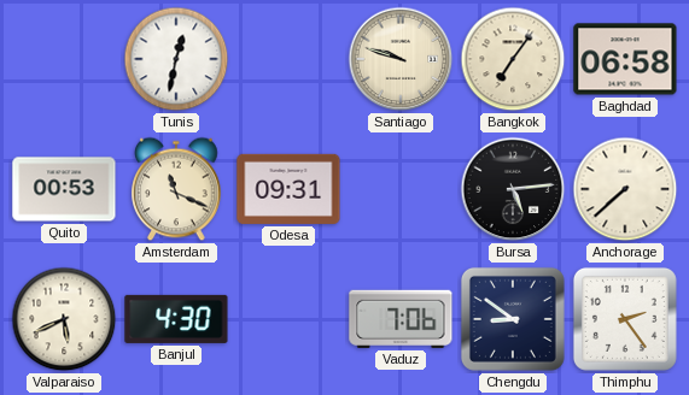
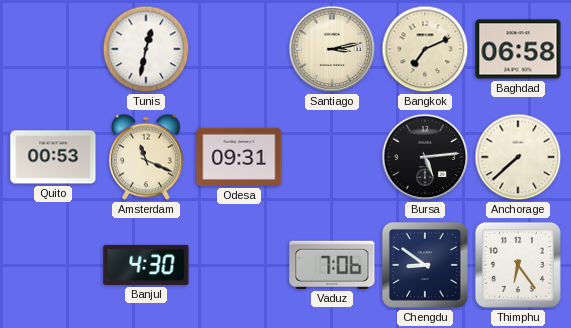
Santiago: 9:48 -> 3:13
Bangkok: 7:06 -> 7:11
Valparaiso: 5:41 -> none
Thimphu: 2:24 -> 6:24
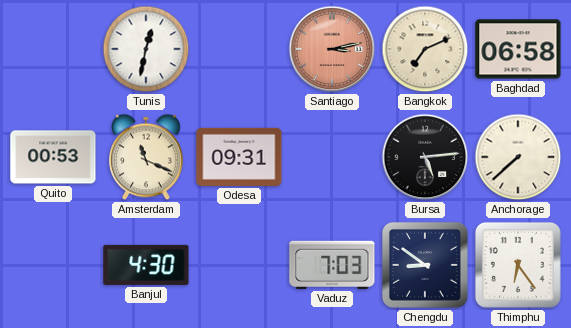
Santiago dial: cream -> salmon
Vaduz: 7:06 -> 7:03
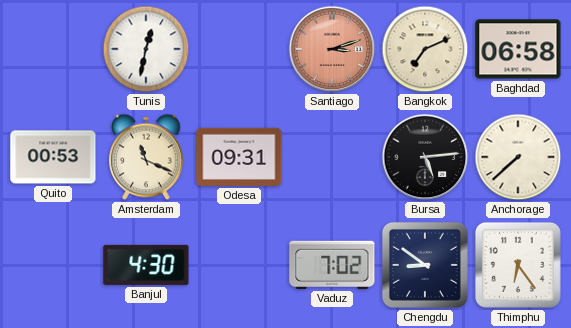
Santiago: 3:13 -> 3:12
Vaduz: 7:03 -> 7:02
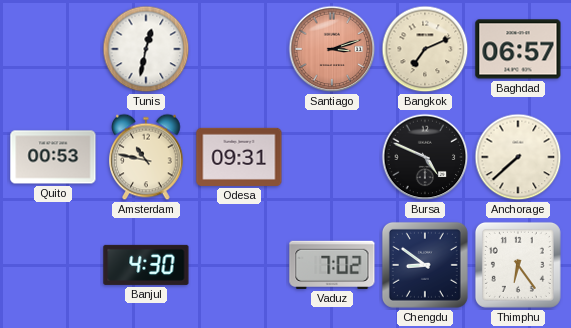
Baghdad: 06:58 -> 06:57
Amsterdam: 11:19 -> 10:47
Bursa: 5:14 -> 4:49
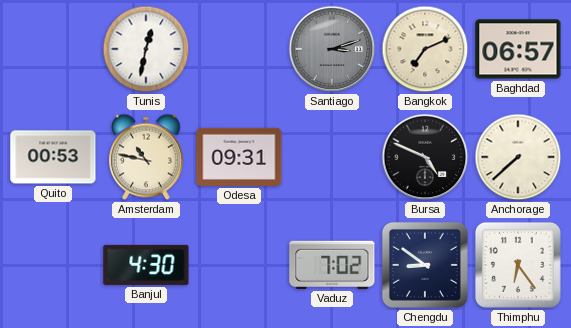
Santiago dial: salmon -> grey
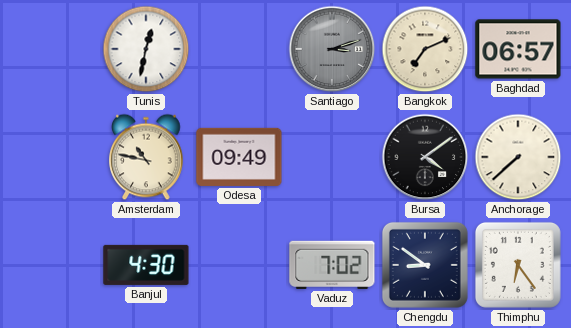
Quito: 00:53 -> none
Odesa: 09:31 -> 09:49
Bursa: 4:49 -> 4:09
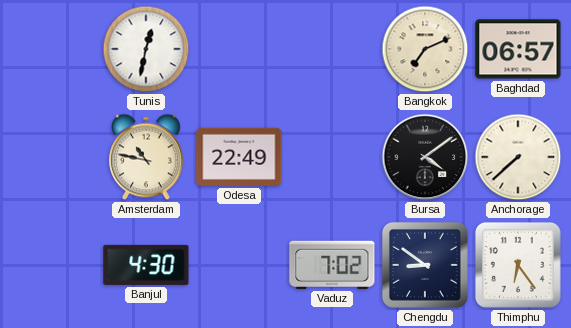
Santiago: 3:12 -> none
Odesa: 09:49 -> 22:49
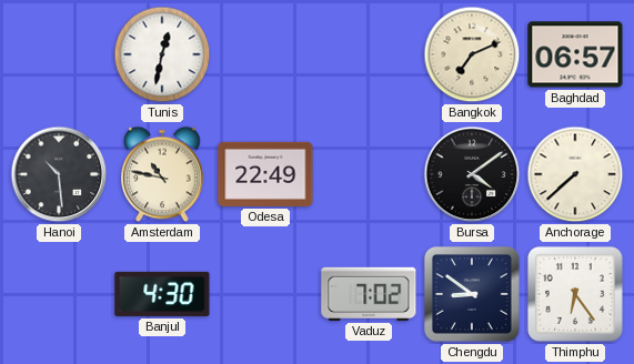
Hanoi: none -> 10:29
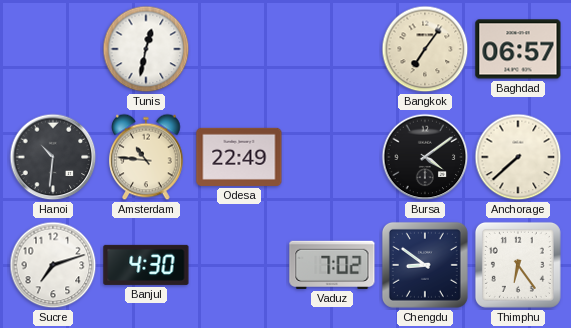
Bangkok: 7:11 -> 7:06
Hanoi: 10:29 -> 10:31
Amsterdam: 10:47 -> 10:46
Sucre: none -> 7:12
